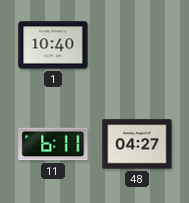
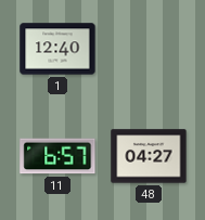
1: 10:40 -> 12:40
11: 6:11 -> 6:57
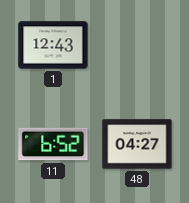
1: 12:40 -> 12:43
11: 6:57 -> 6:52
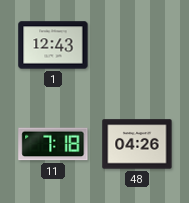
11: 6:52 -> 7:18
48: 04:27 -> 04:26
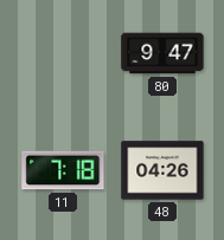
1: 12:43 -> none
80: none -> 9:47
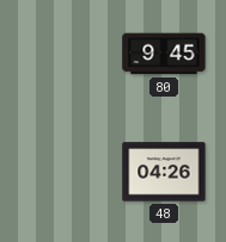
80: 9:47 -> 9:45
11: 7:18 -> none
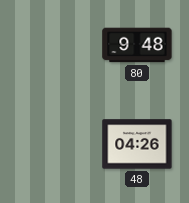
80: 9:45 -> 9:48
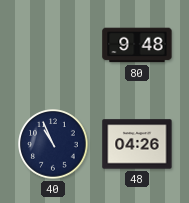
40: none -> 10:56
